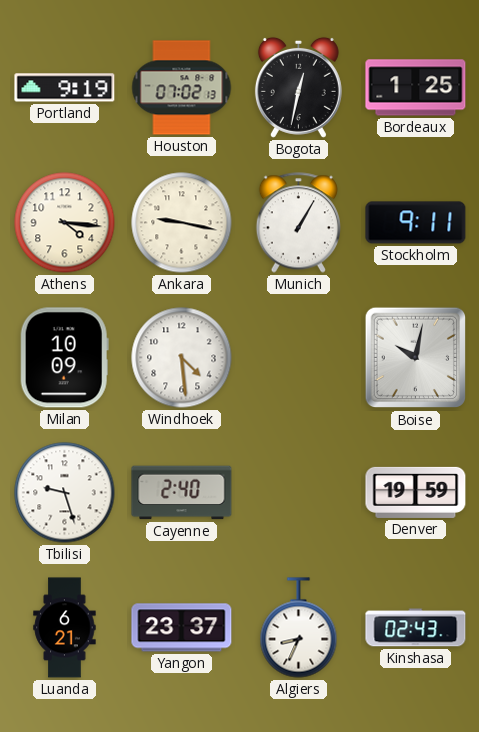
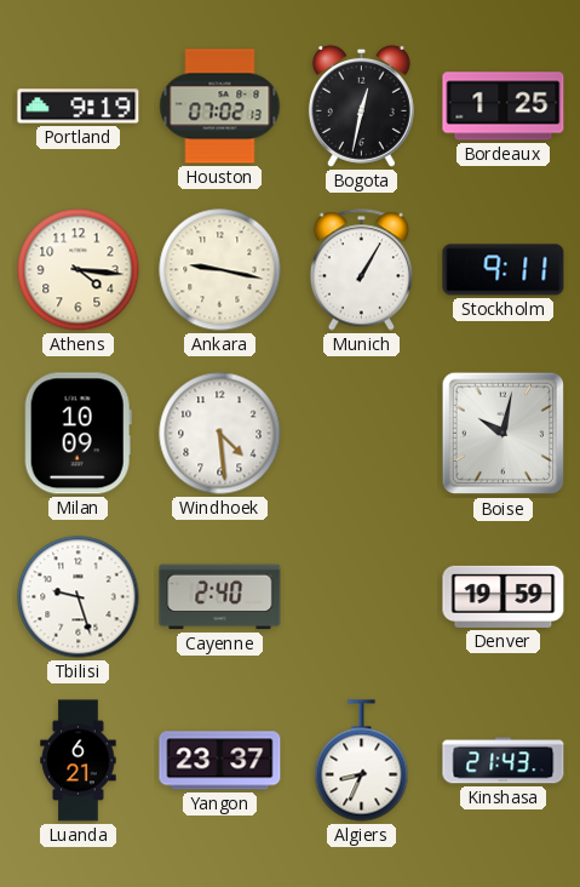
Kinshasa: 02:43 -> 21:43
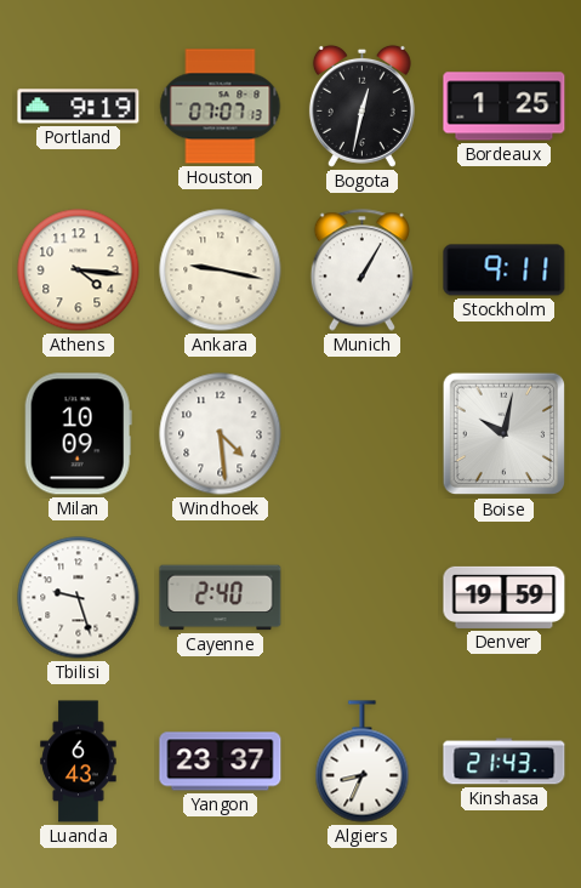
Houston: 07:02 -> 07:07
Luanda: 6:21 -> 6:43
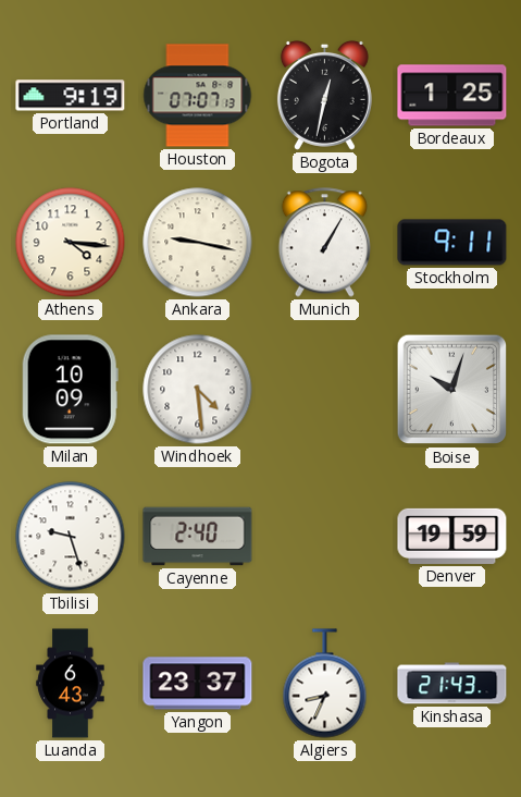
Boise: 10:02 -> 10:03
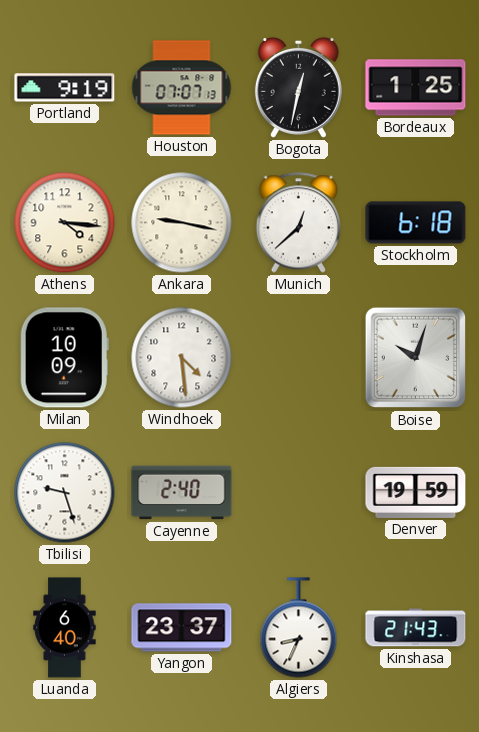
Munich: 1:05 -> 12:38
Stockholm: 9:11 -> 6:18
Luanda: 6:43 -> 6:40
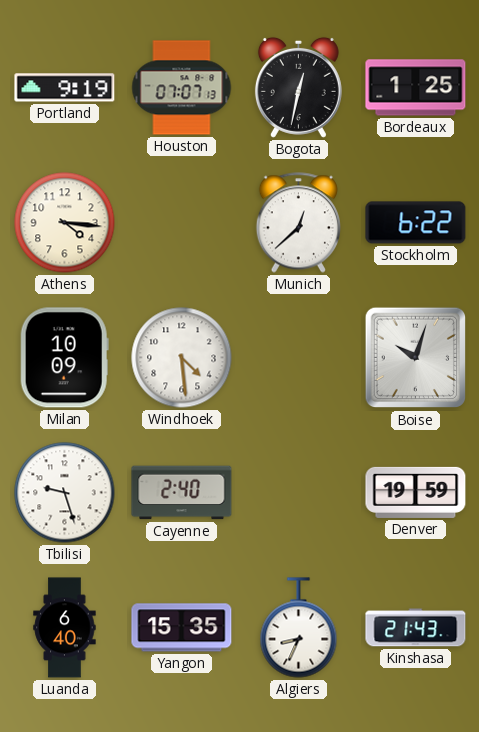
Ankara: 9:17 -> none
Stockholm: 6:18 -> 6:22
Yangon: 23:37 -> 15:35
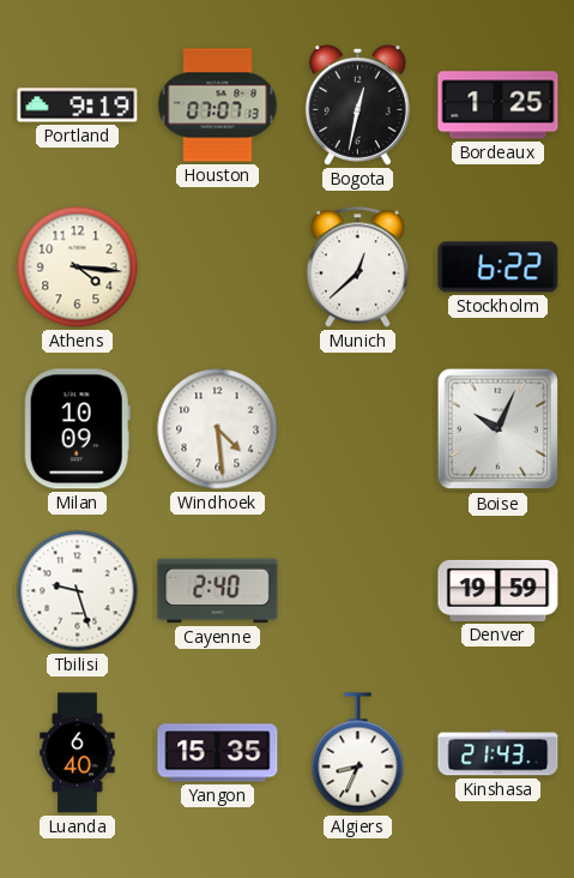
Boise: 10:03 -> 10:04
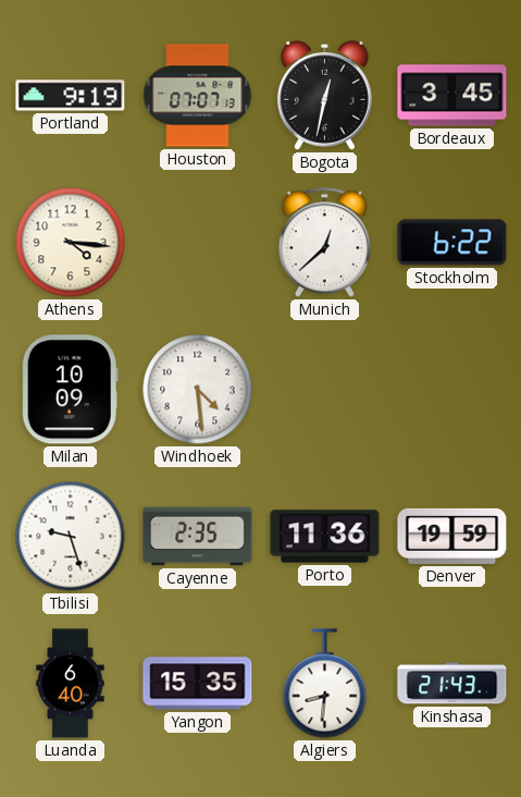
Bordeaux: 1:25 -> 3:45
Boise: 10:04 -> none
Cayenne: 2:40 -> 2:35
Porto: none -> 11:36
Algiers: 8:34 -> 8:31
